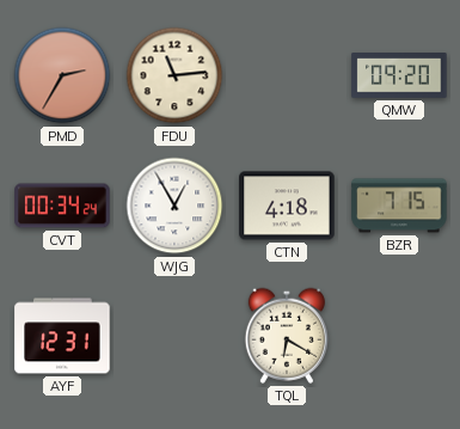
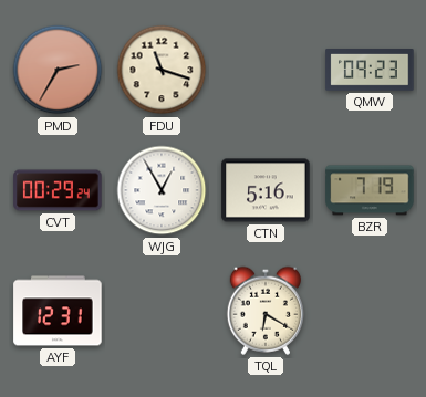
FDU: 11:14 -> 11:18
QMW: 09:20 -> 09:23
CVT: 00:34 -> 00:29
CTN: 4:18 -> 5:16
BZR: 7:15 -> 7:19
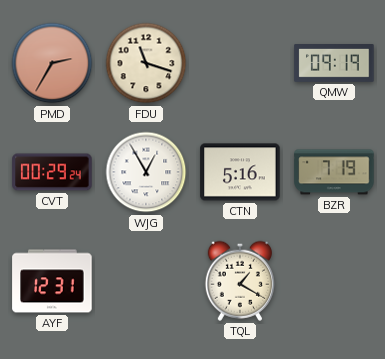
QMW: 09:23 -> 09:19
TQL: 6:20 -> 1:20
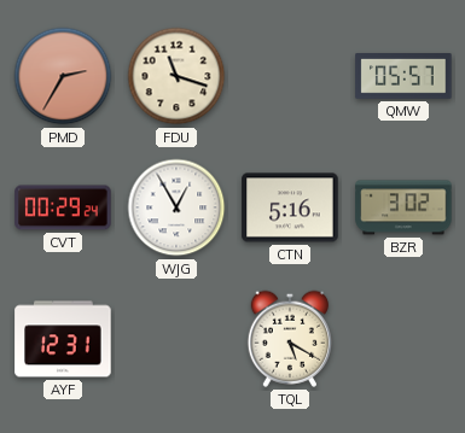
QMW: 09:19 -> 05:57
BZR: 7:19 -> 3:02
TQL: 1:20 -> 5:20
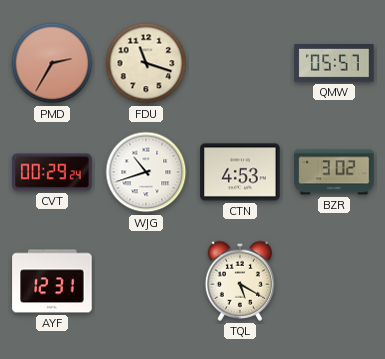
WJG: 12:55 -> 10:42
CTN: 5:16 -> 4:53
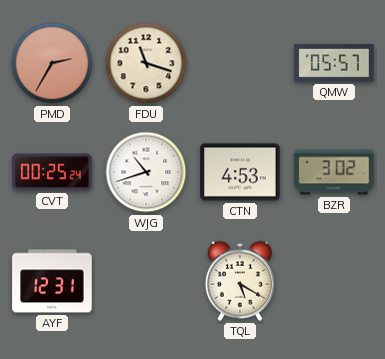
CVT: 00:29 -> 00:25
